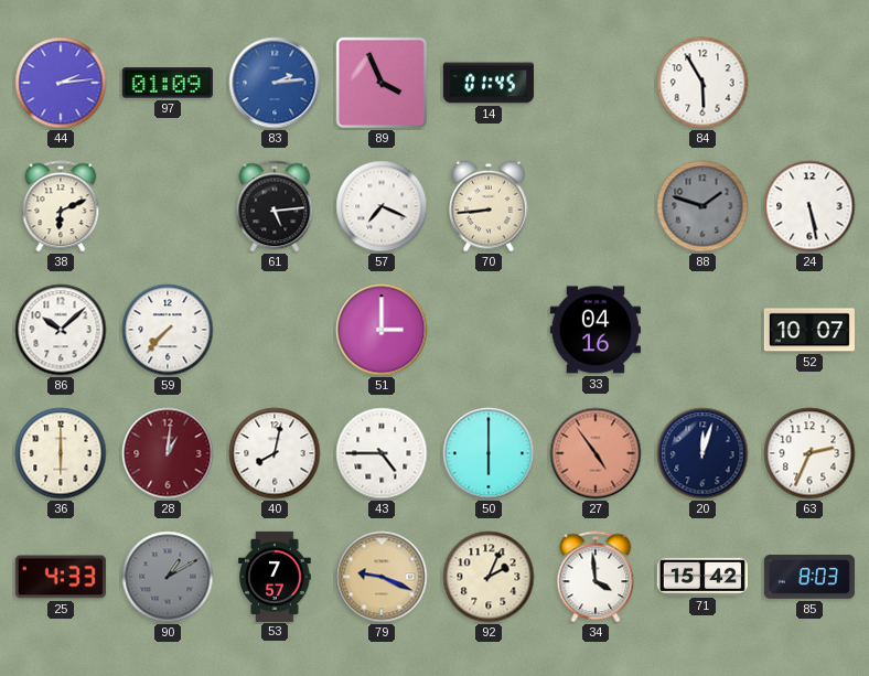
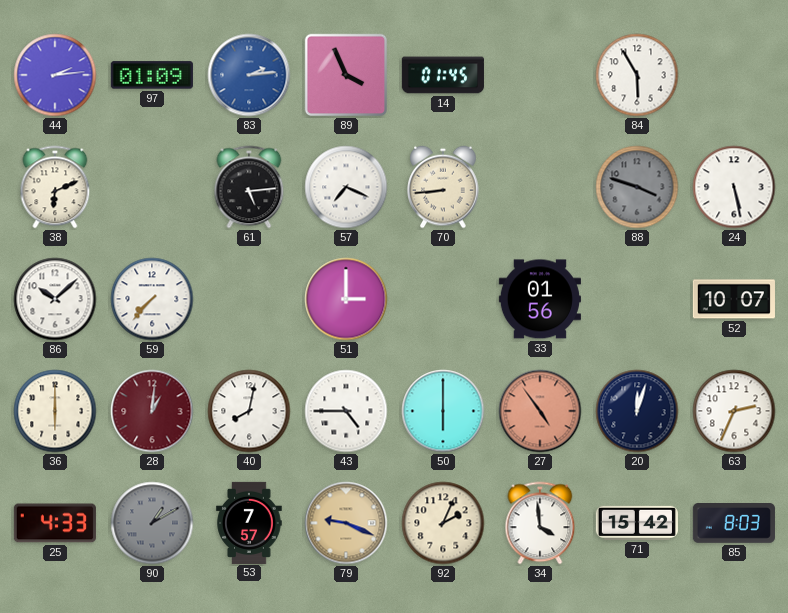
88: 1:48 -> 3:48
33: 04:16 -> 01:56
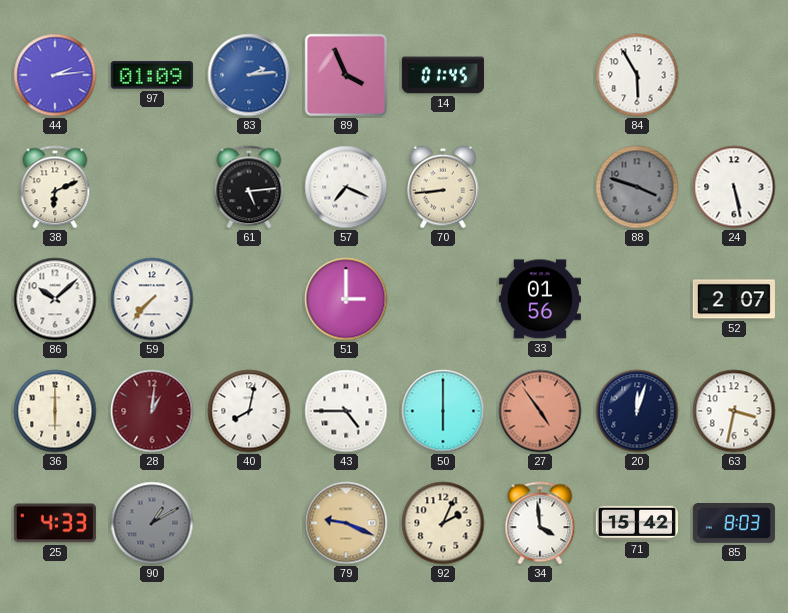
52: 10:07 -> 2:07
63: 2:34 -> 3:32
53: 7:57 -> none
